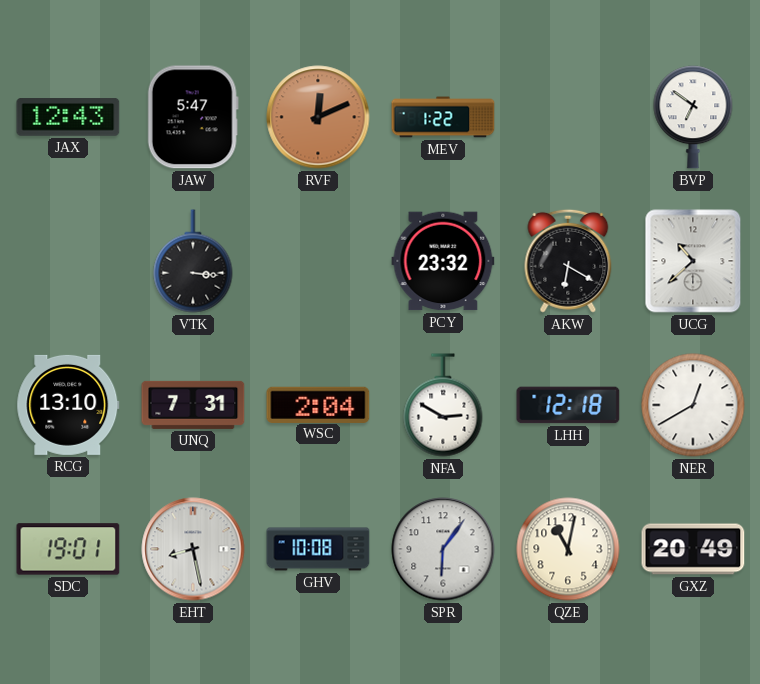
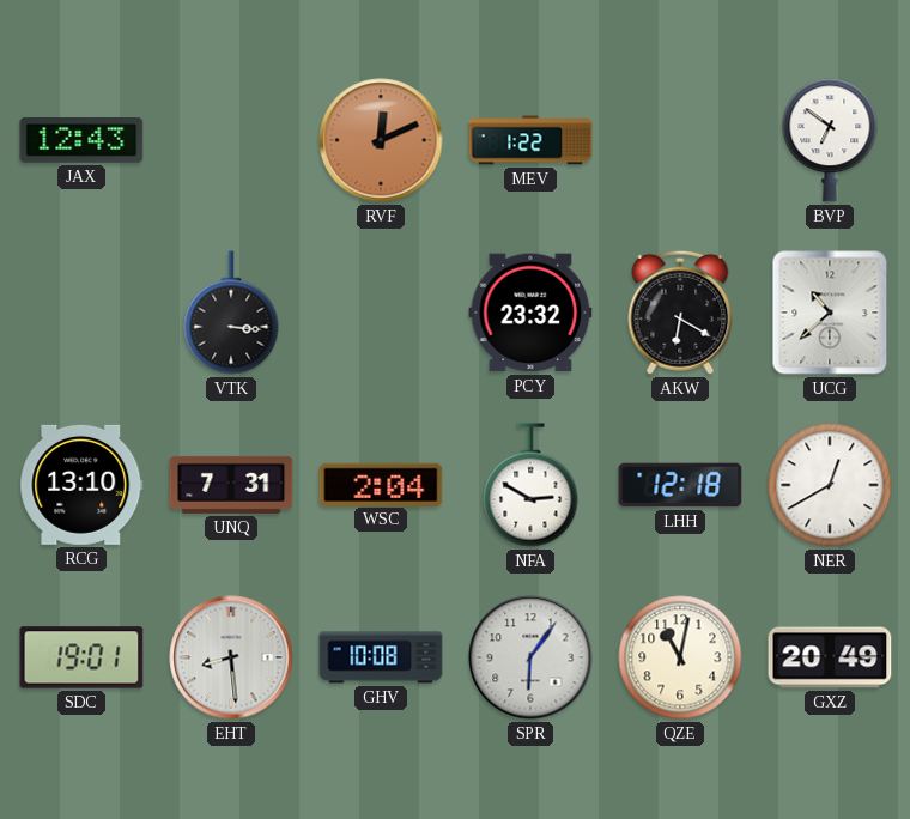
JAW: 5:47 -> none
EHT: 8:28 -> 8:29
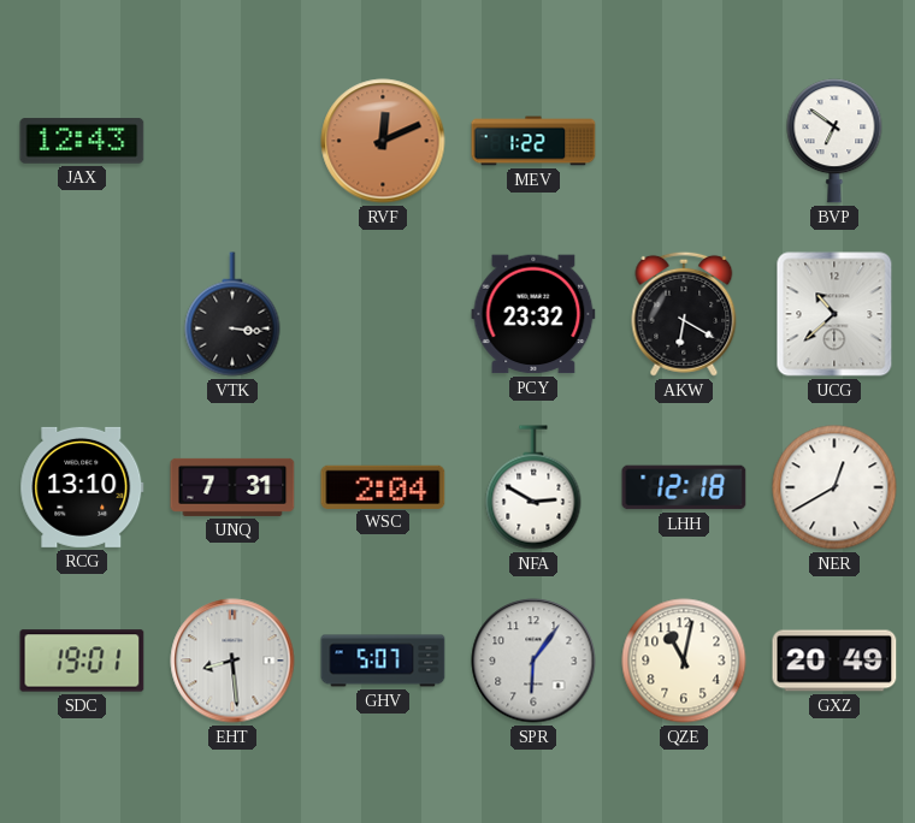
GHV: 10:08 -> 5:07
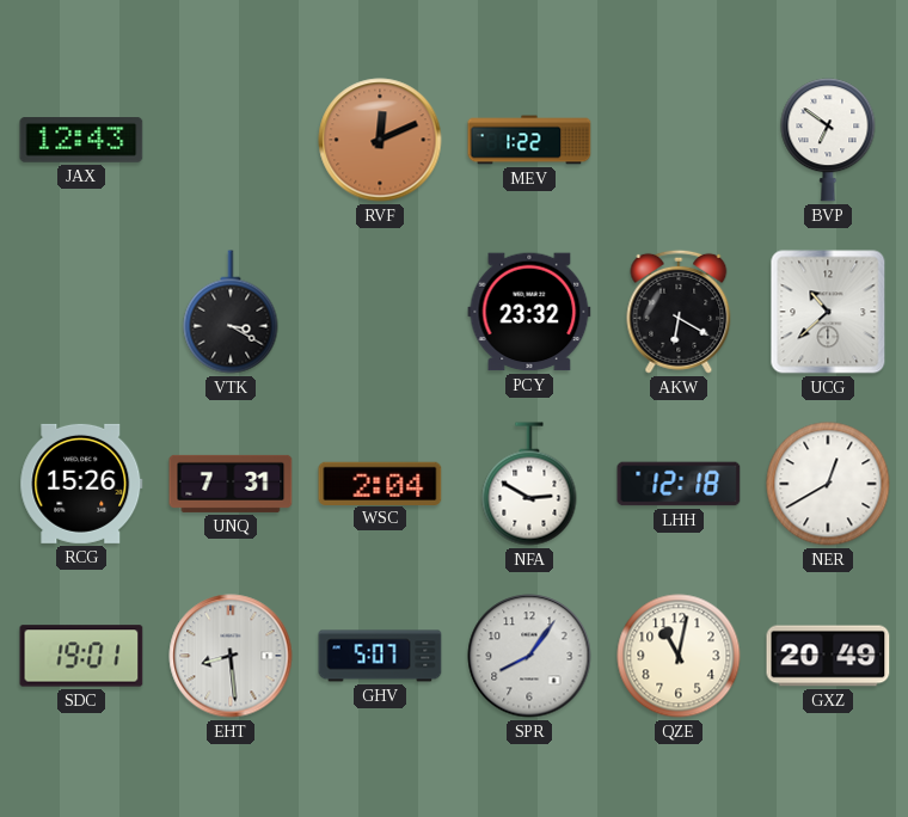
VTK: 3:16 -> 3:20
RCG: 13:10 -> 15:26
SPR: 6:06 -> 8:06
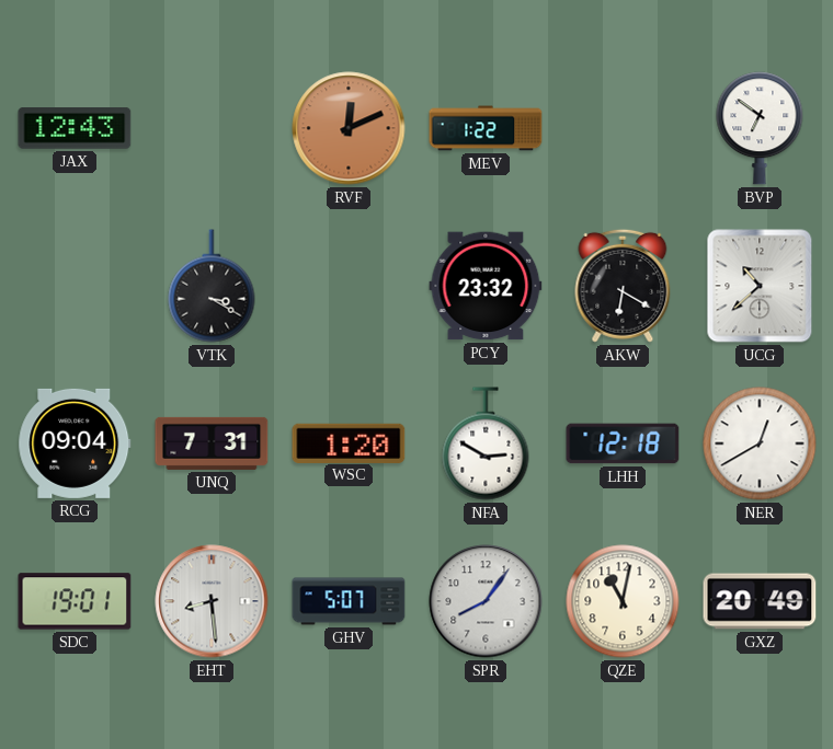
RCG: 15:26 -> 09:04
WSC: 2:04 -> 1:20
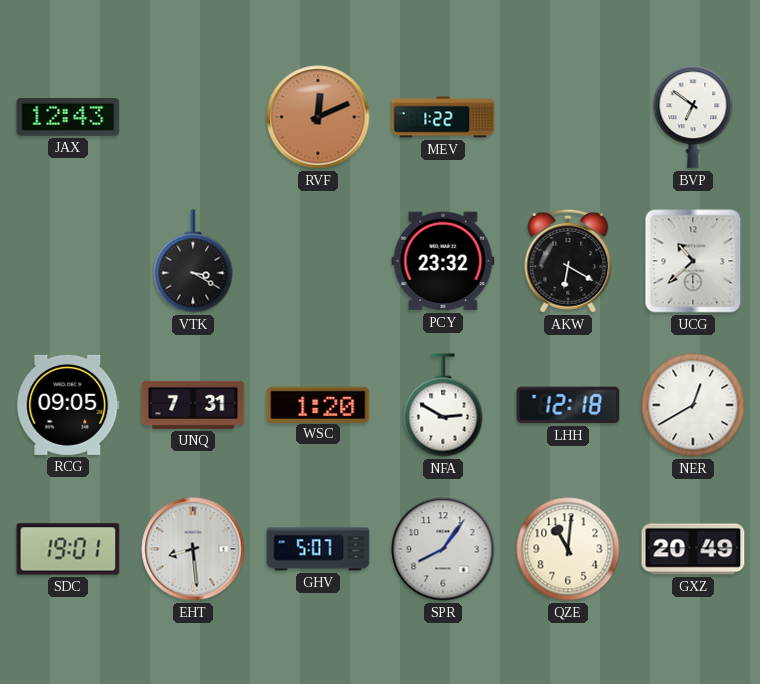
RCG: 09:04 -> 09:05
QZE: 11:02 -> 11:01
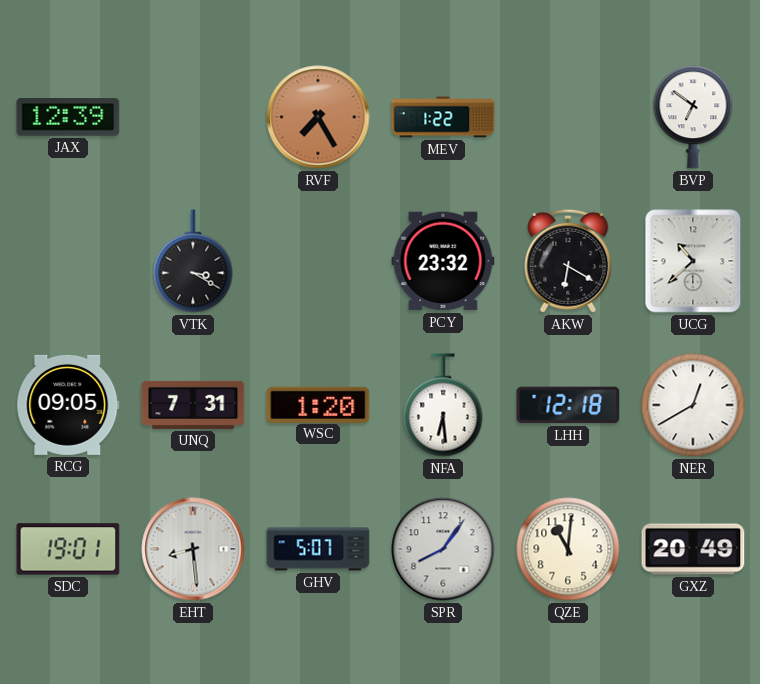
JAX: 12:43 -> 12:39
RVF: 12:11 -> 7:25
NFA: 2:50 -> 6:29
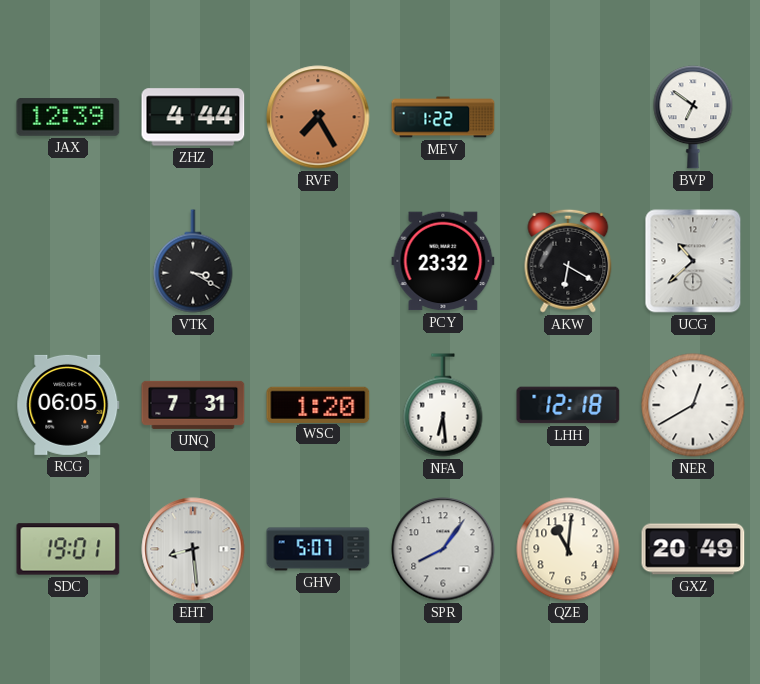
ZHZ: none -> 4:44
RCG: 09:05 -> 06:05
